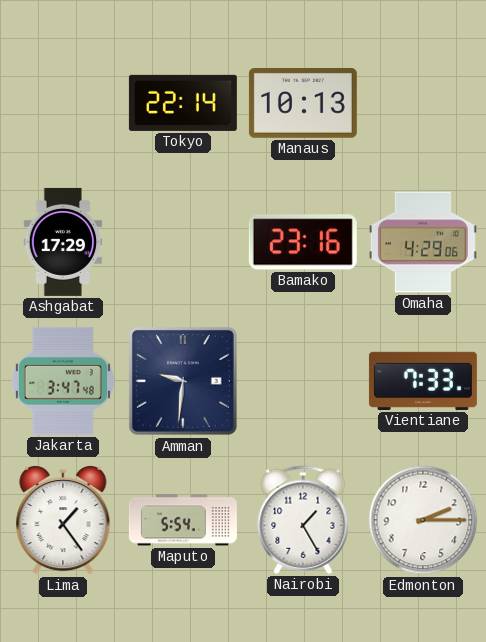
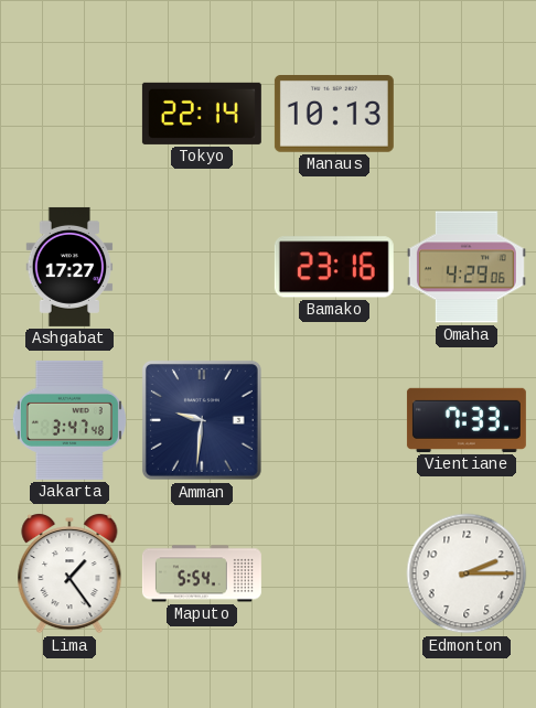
Ashgabat: 17:29 -> 17:27
Nairobi: 1:25 -> none
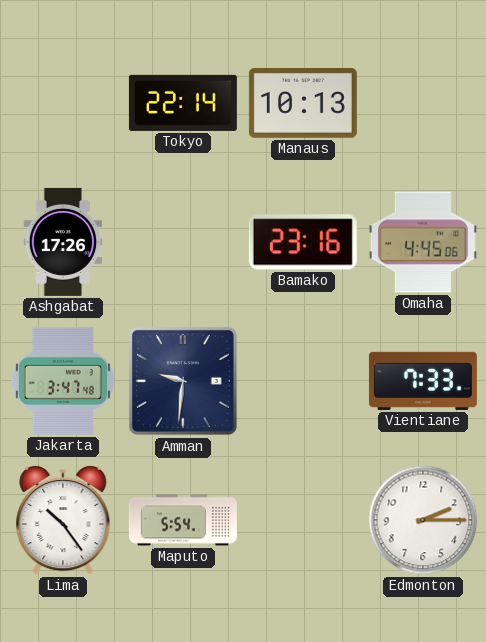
Ashgabat: 17:27 -> 17:26
Omaha: 4:29 -> 4:45
Lima: 1:24 -> 10:24
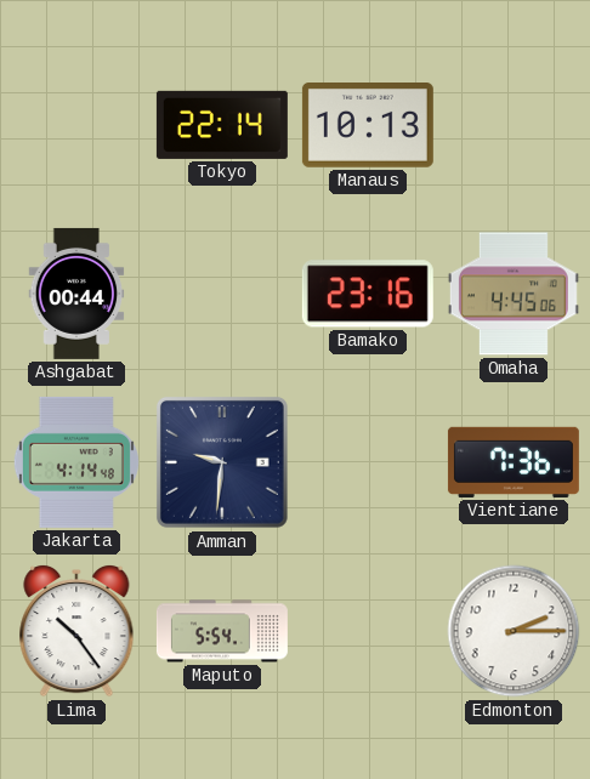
Ashgabat: 17:26 -> 00:44
Jakarta: 3:47 -> 4:14
Vientiane: 7:33 -> 7:36
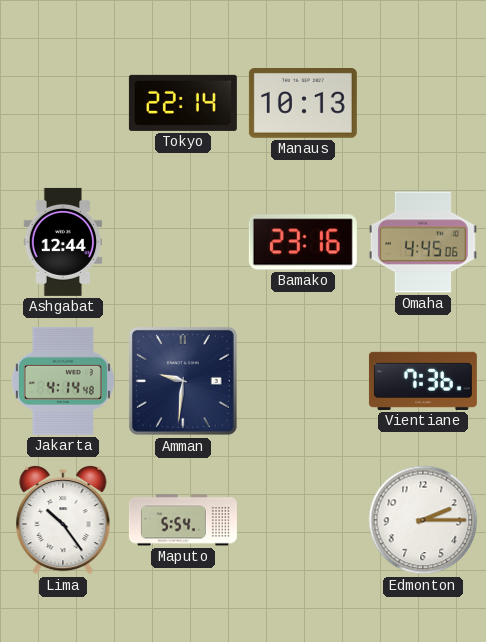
Ashgabat: 00:44 -> 12:44
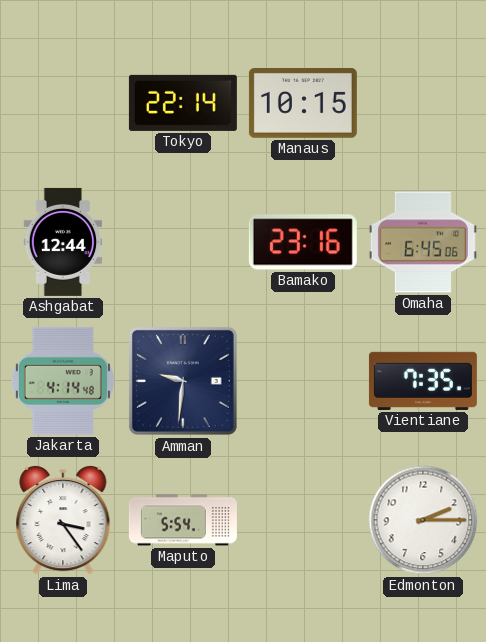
Manaus: 10:13 -> 10:15
Omaha: 4:45 -> 6:45
Vientiane: 7:36 -> 7:35
Lima: 10:24 -> 3:24
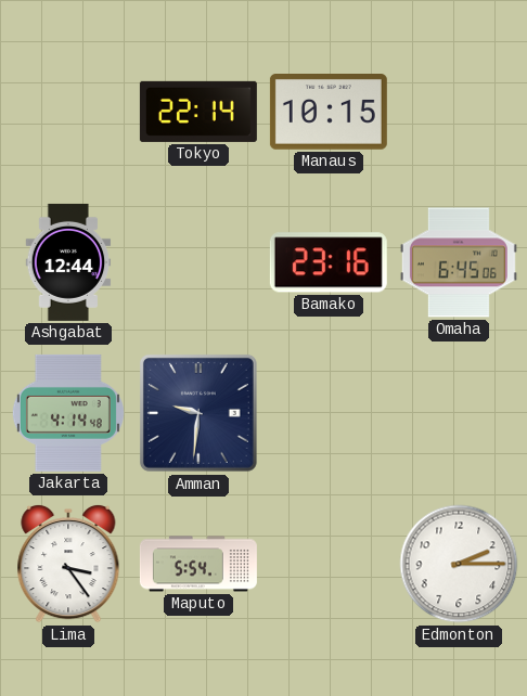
Vientiane: 7:35 -> none
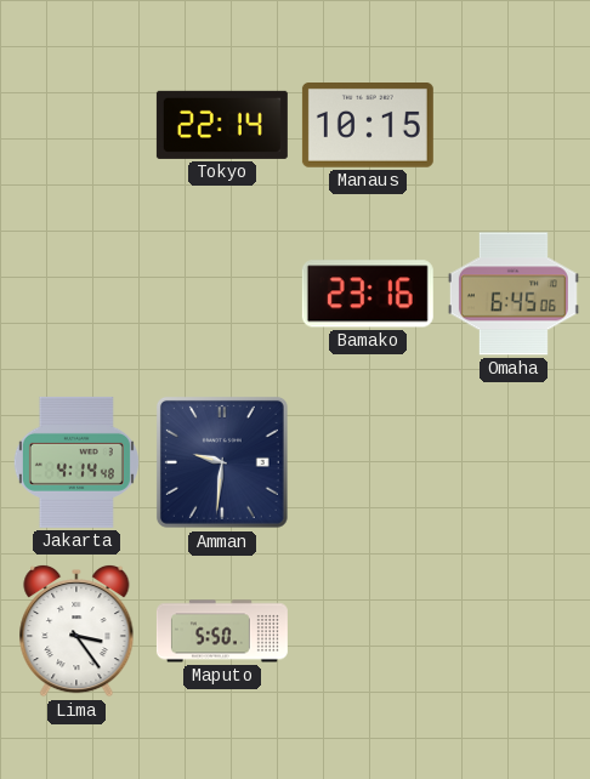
Ashgabat: 12:44 -> none
Maputo: 5:54 -> 5:50
Edmonton: 2:15 -> none
